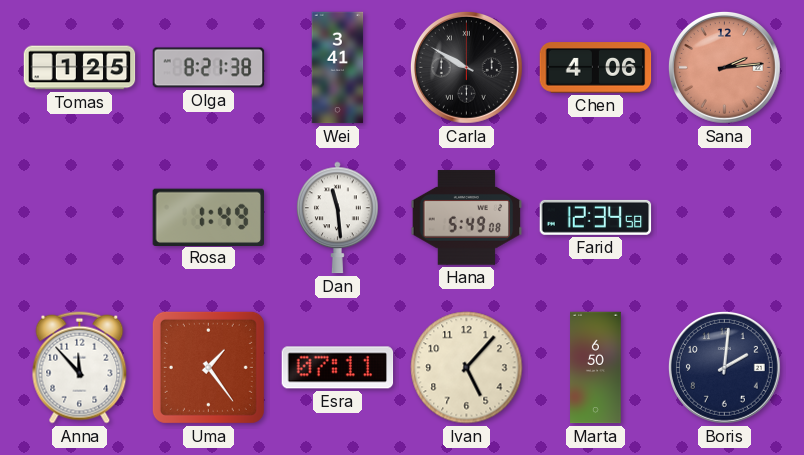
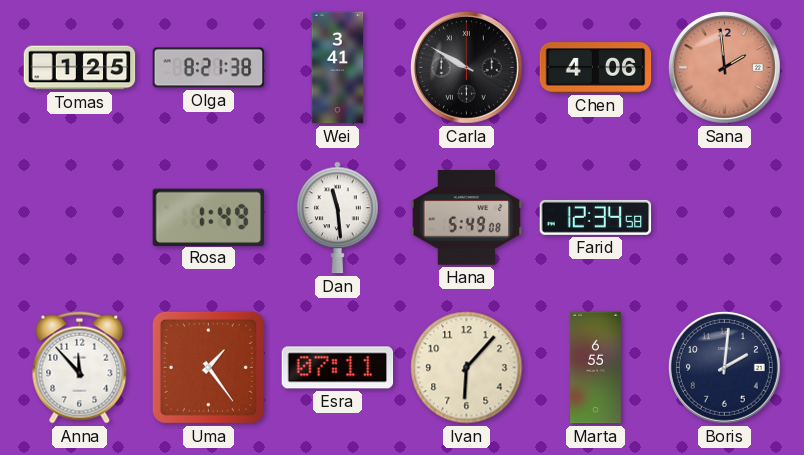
Sana: 2:14 -> 1:59
Ivan: 5:07 -> 6:07
Marta: 6:50 -> 6:55
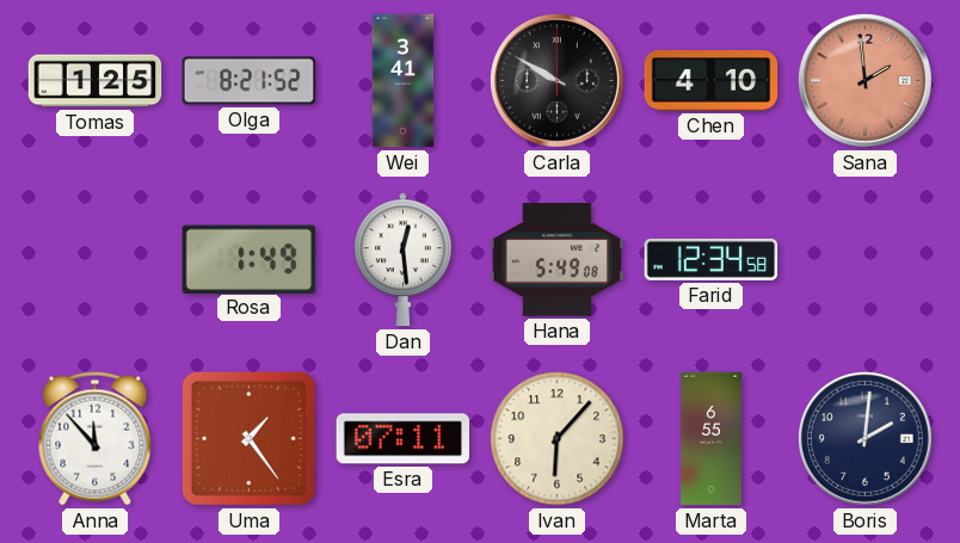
Olga: 8:21:38 -> 8:21:52
Chen: 4:06 -> 4:10
Dan: 11:29 -> 12:29
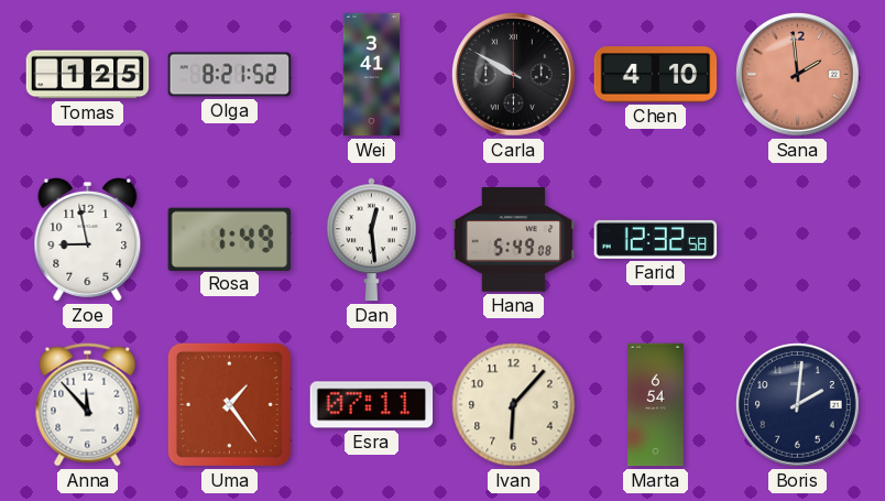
Zoe: none -> 8:58
Farid: 12:34 -> 12:32
Marta: 6:55 -> 6:54
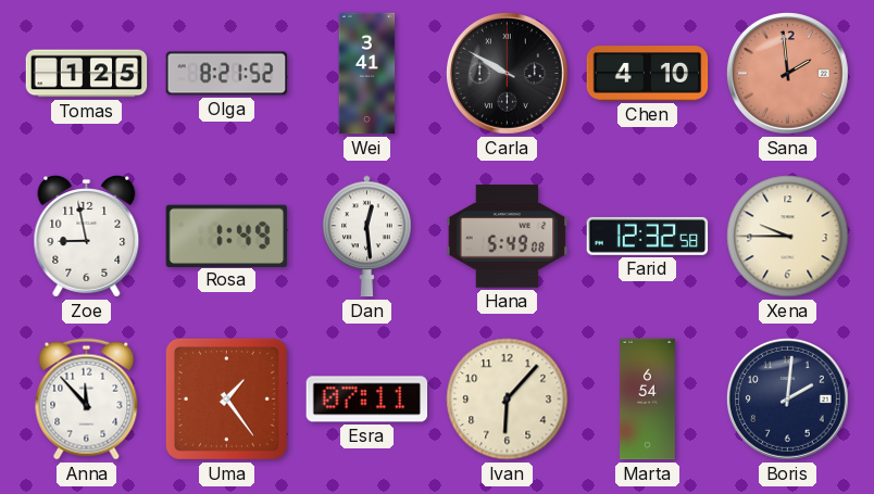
Xena: none -> 9:45
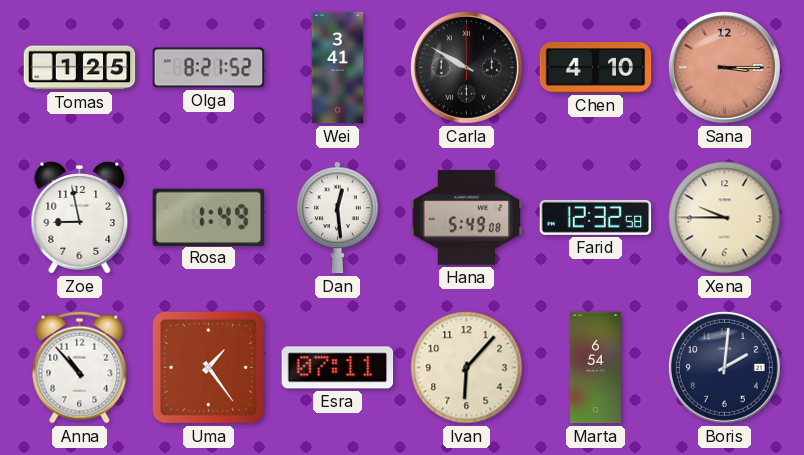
Sana: 1:59 -> 3:15
Anna: 11:53 -> 10:53
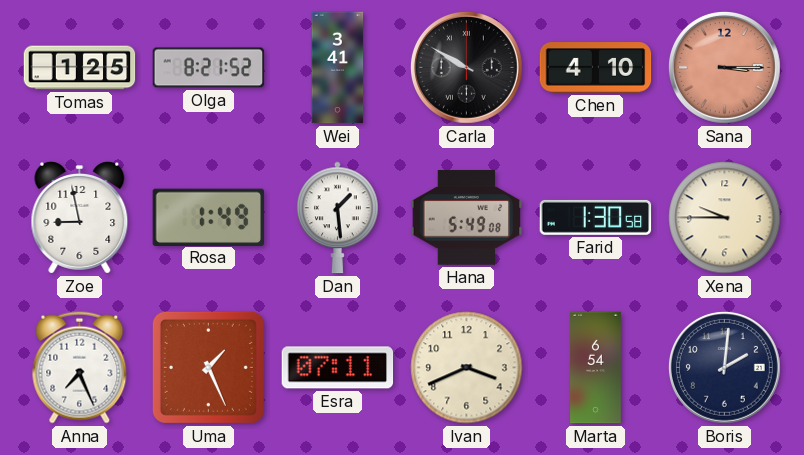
Dan: 12:29 -> 1:29
Farid: 12:32 -> 1:30
Anna: 10:53 -> 7:26
Uma: 1:24 -> 1:26
Ivan: 6:07 -> 3:41
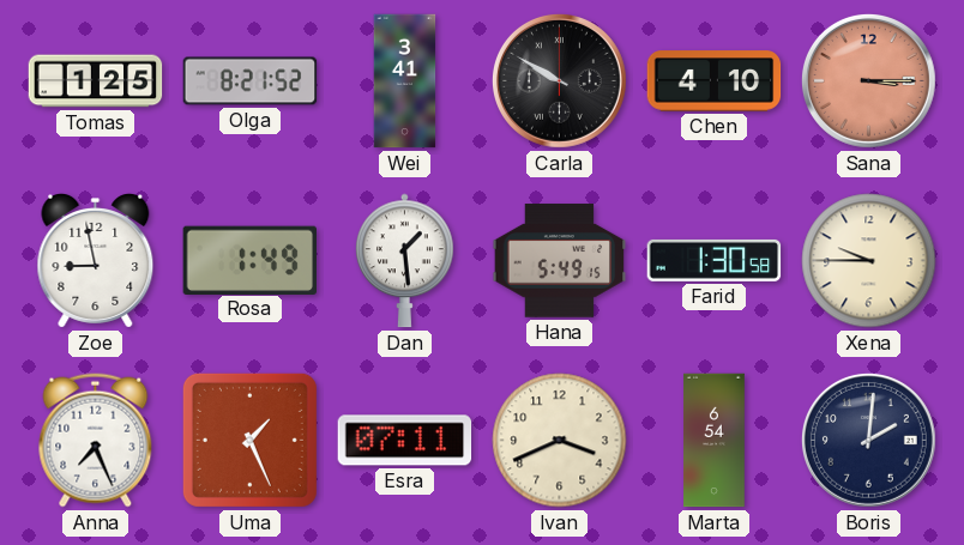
Hana: 5:49:08 -> 5:49:15
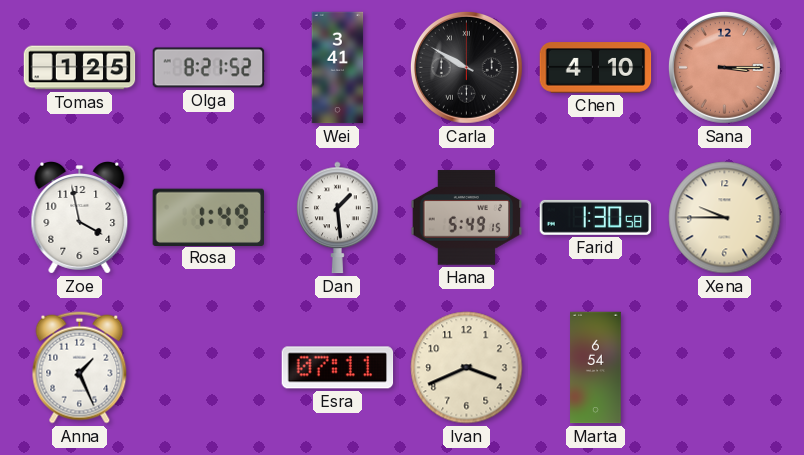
Zoe: 8:58 -> 3:58
Anna: 7:26 -> 1:26
Uma: 1:26 -> none
Boris: 2:01 -> none
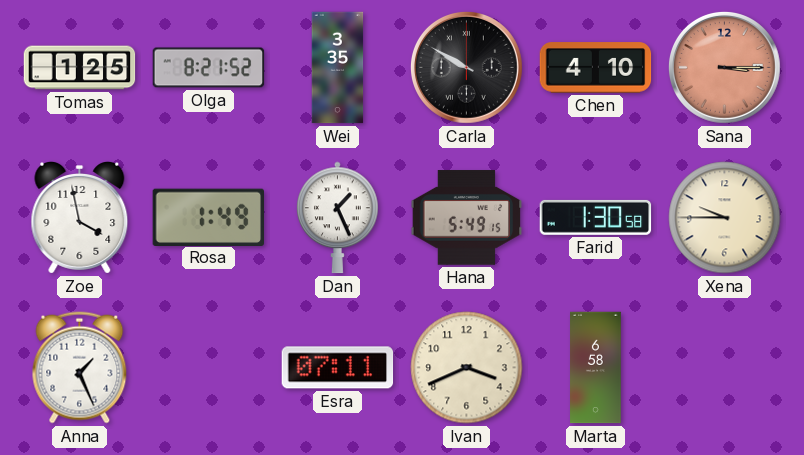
Wei: 3:41 -> 3:35
Dan: 1:29 -> 1:26
Marta: 6:54 -> 6:58
